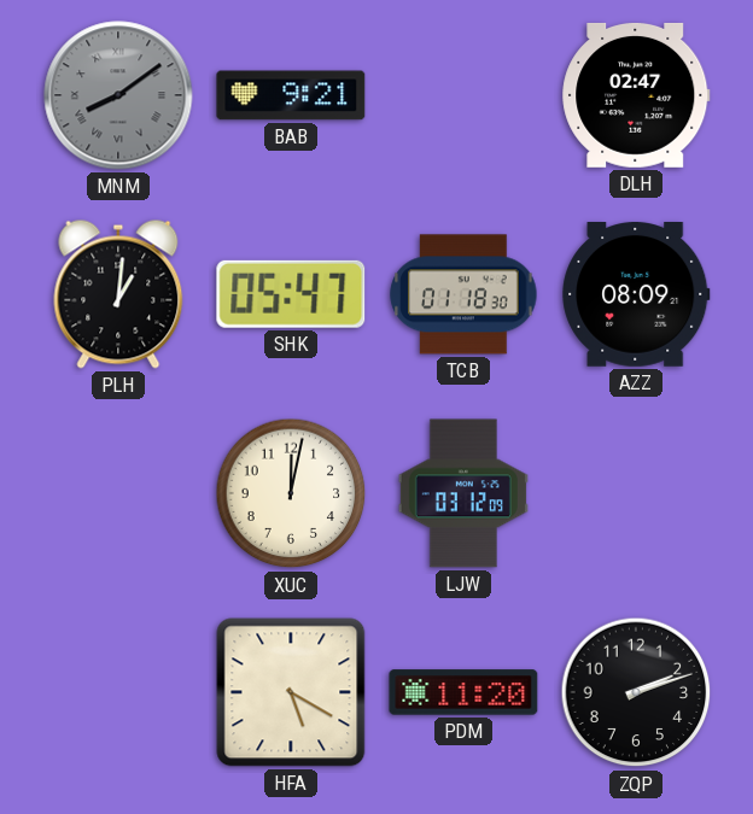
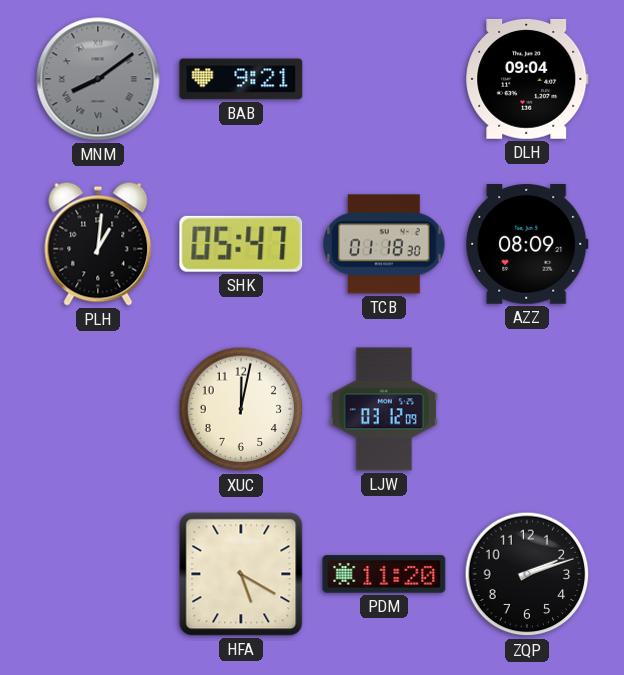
DLH: 02:47 -> 09:04
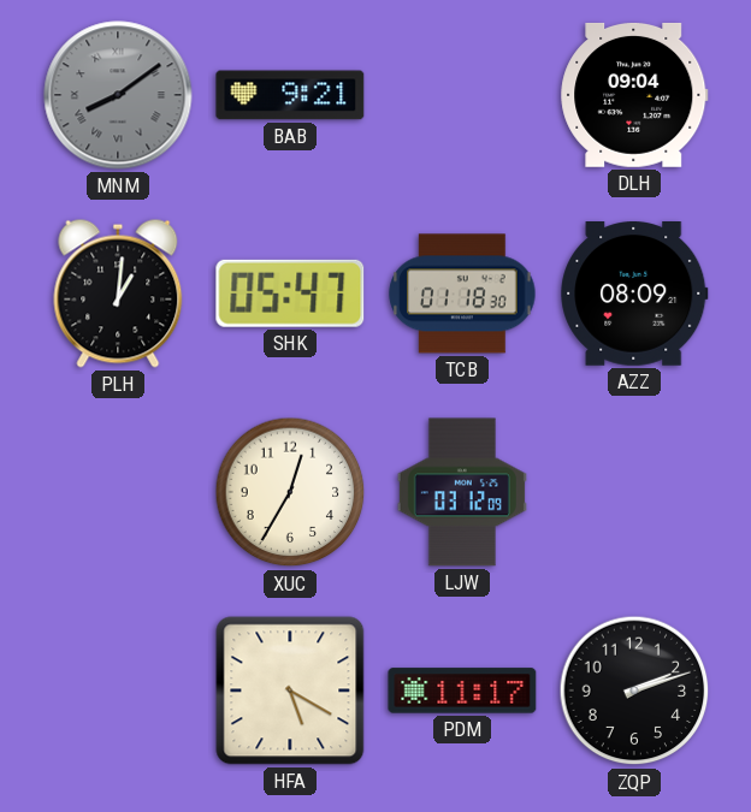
XUC: 12:02 -> 12:35
PDM: 11:20 -> 11:17
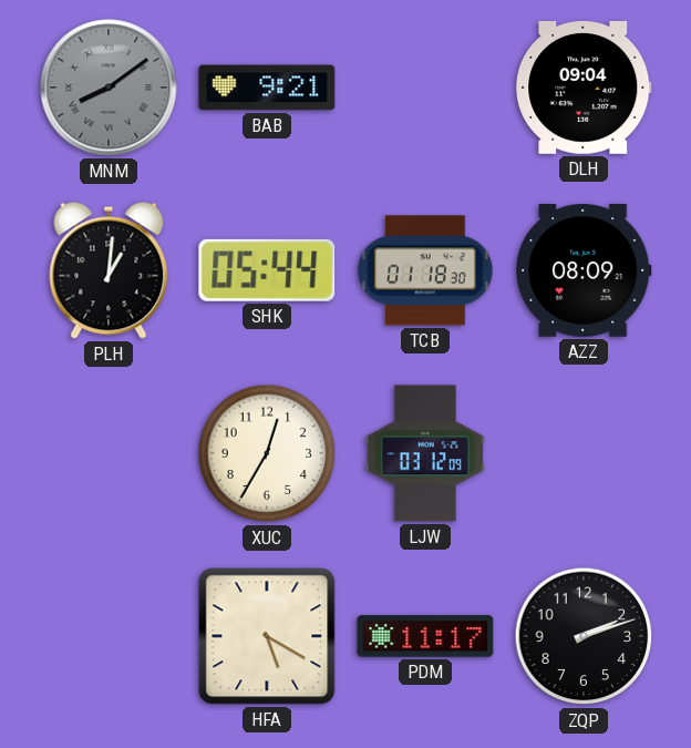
SHK: 05:47 -> 05:44
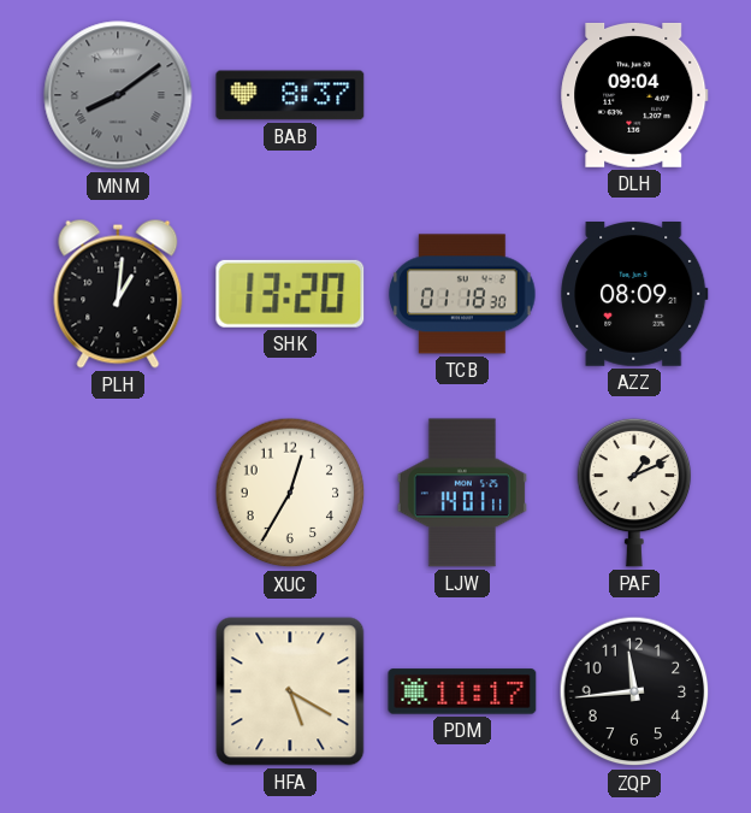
BAB: 9:21 -> 8:37
SHK: 05:44 -> 13:20
LJW: 03:12 -> 14:01
PAF: none -> 1:11
ZQP: 2:12 -> 11:44
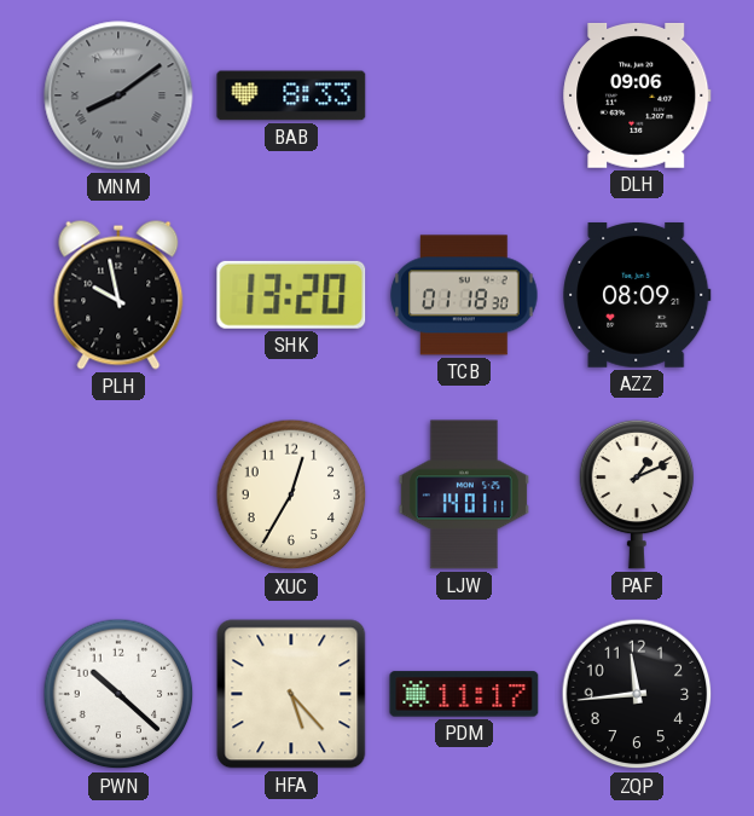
BAB: 8:37 -> 8:33
DLH: 09:04 -> 09:06
PLH: 1:01 -> 9:58
PWN: none -> 10:22
HFA: 5:20 -> 5:23
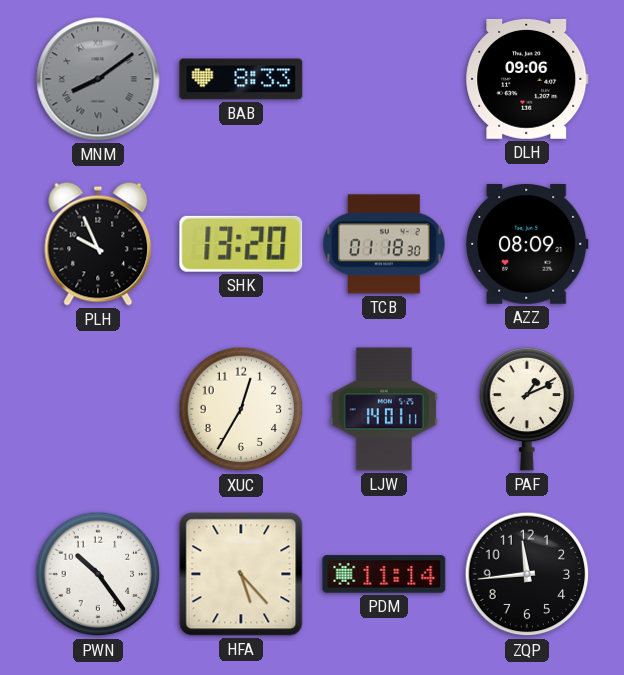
PLH: 9:58 -> 9:56
PWN: 10:22 -> 10:24
PDM: 11:17 -> 11:14
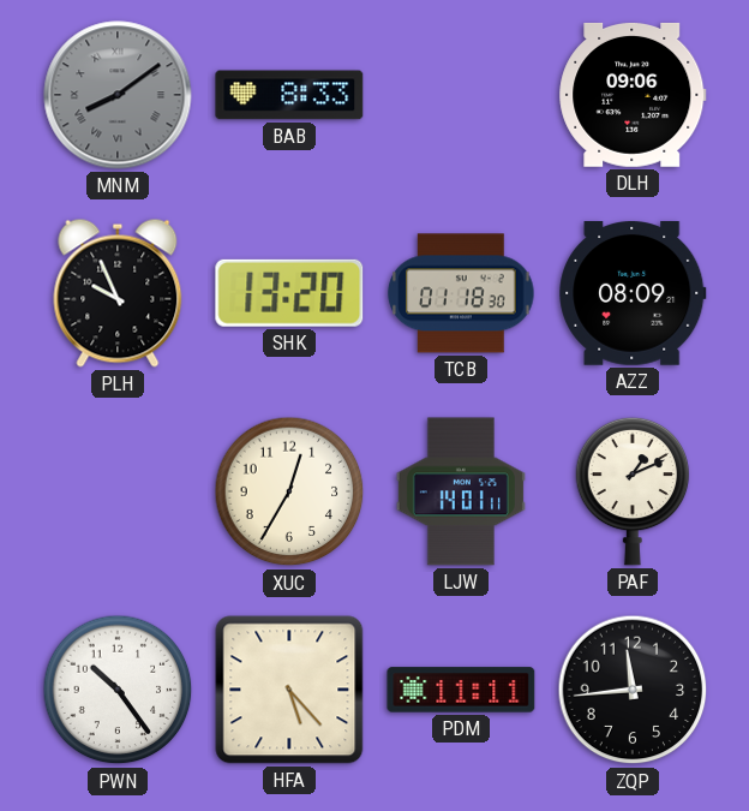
PDM: 11:14 -> 11:11
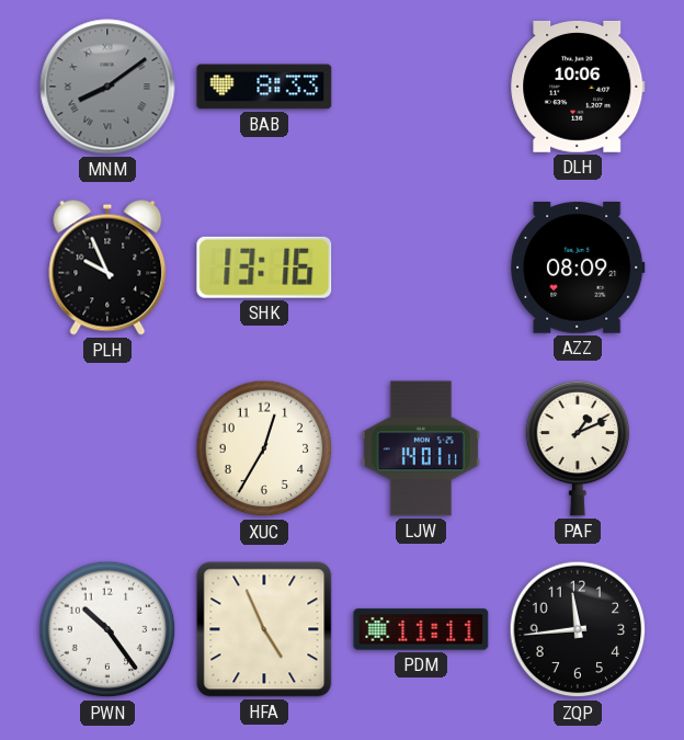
DLH: 09:06 -> 10:06
SHK: 13:20 -> 13:16
TCB: 01:18 -> none
HFA: 5:23 -> 4:56
